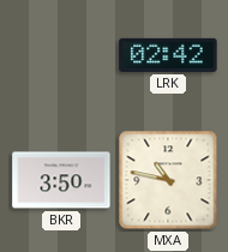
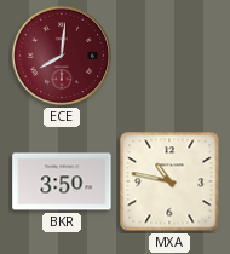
ECE: none -> 8:01
LRK: 02:42 -> none
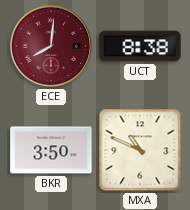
UCT: none -> 8:38
MXA: 10:47 -> 10:49
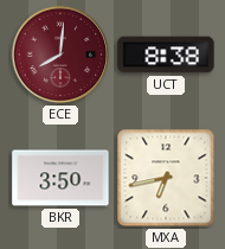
MXA: 10:49 -> 6:43
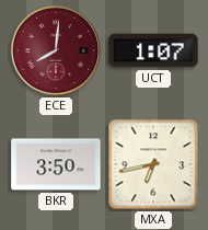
UCT: 8:38 -> 1:07
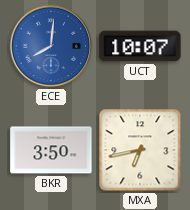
ECE dial: burgundy -> blue
UCT: 1:07 -> 10:07
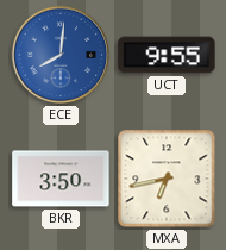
UCT: 10:07 -> 9:55
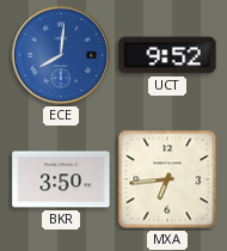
UCT: 9:55 -> 9:52
MXA: 6:43 -> 6:44
